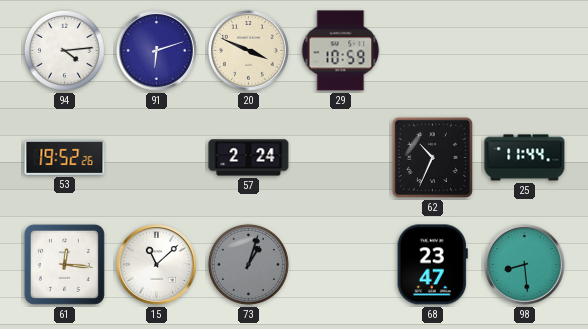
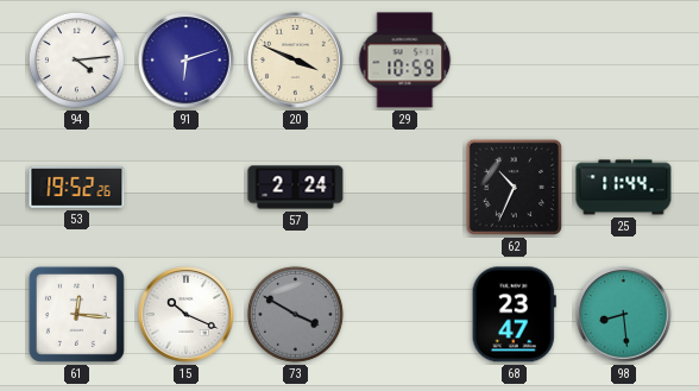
15: 11:08 -> 10:19
73: 1:03 -> 3:50
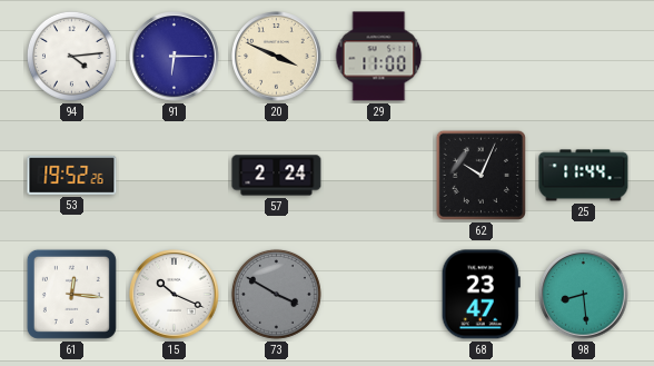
91: 6:12 -> 6:15
29: 10:59 -> 11:00
62: 10:34 -> 10:04
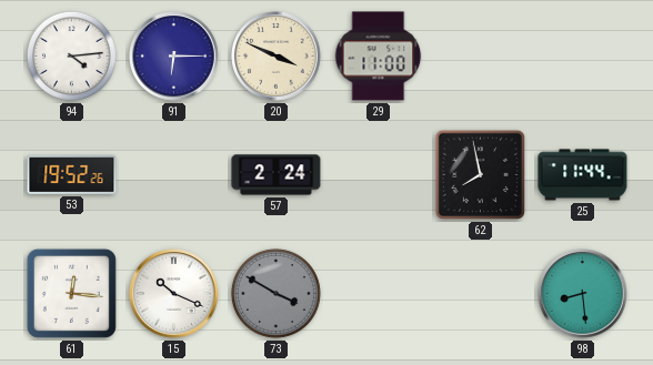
62: 10:04 -> 7:58
68: 23:47 -> none
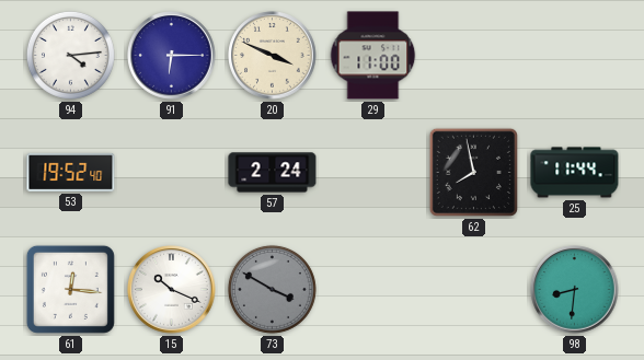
53: 19:52:26 -> 19:52:40
98: 8:29 -> 8:31
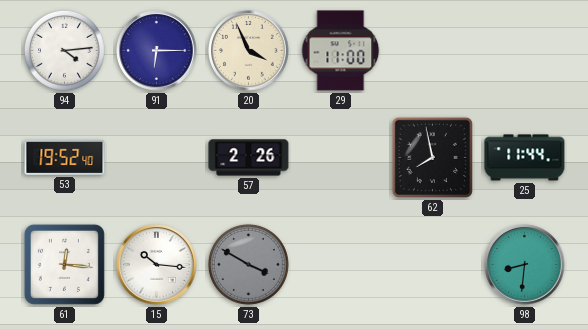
20: 3:49 -> 3:56
57: 2:24 -> 2:26
15: 10:19 -> 10:16
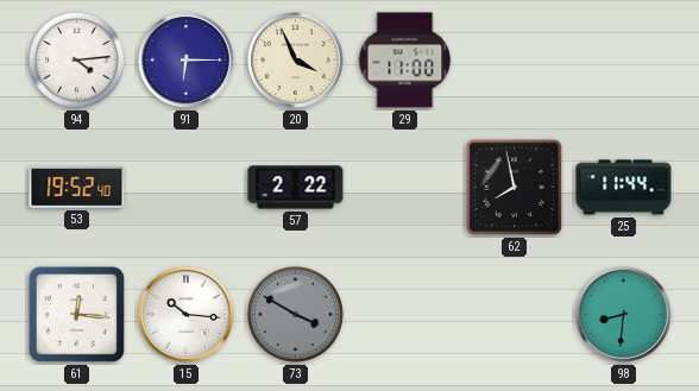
57: 2:26 -> 2:22
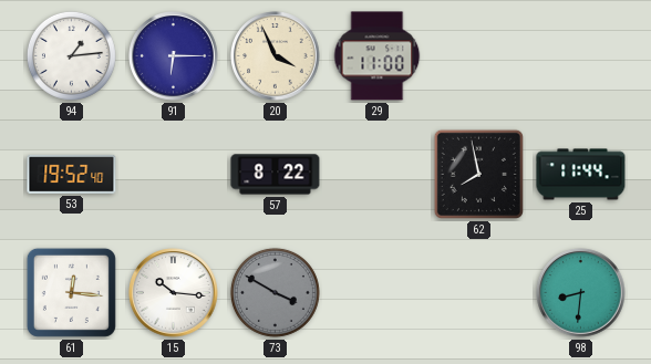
94: 4:14 -> 1:14
57: 2:22 -> 8:22
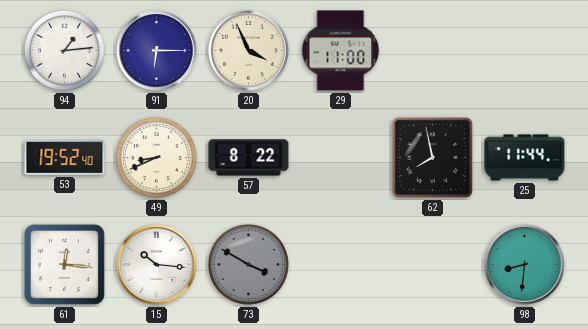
49: none -> 8:41
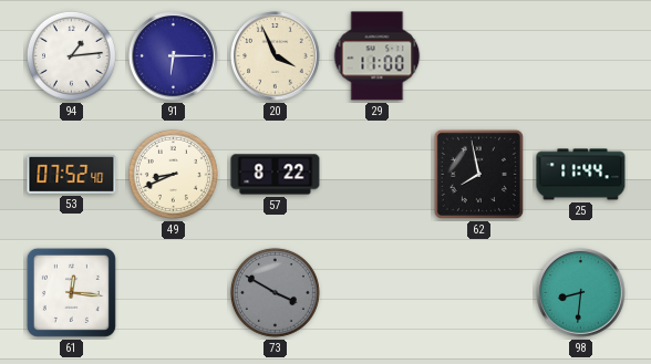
53: 19:52 -> 07:52
15: 10:16 -> none
